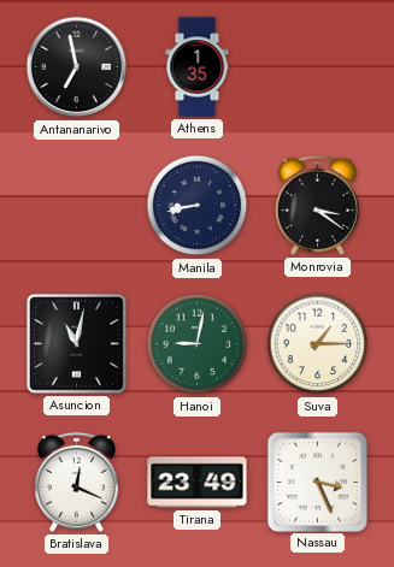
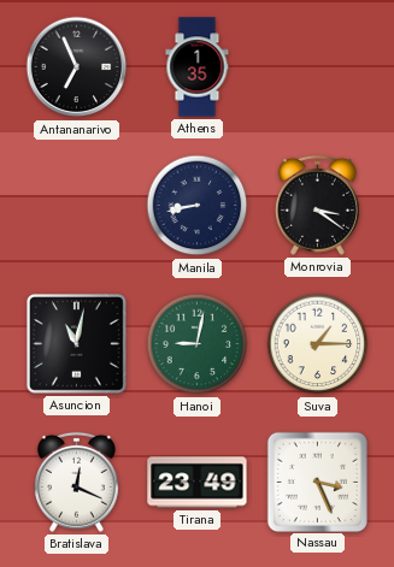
Antananarivo: 6:58 -> 6:56
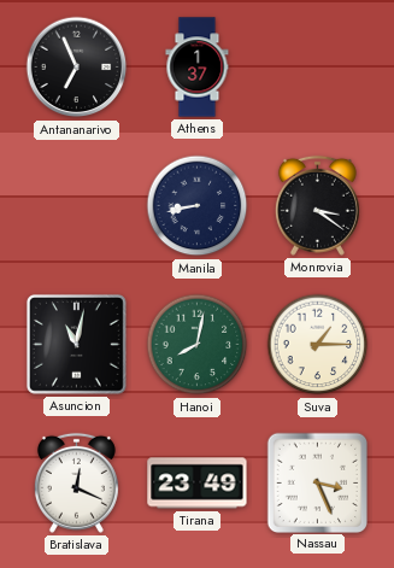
Athens: 1:35 -> 1:37
Hanoi: 9:02 -> 8:02
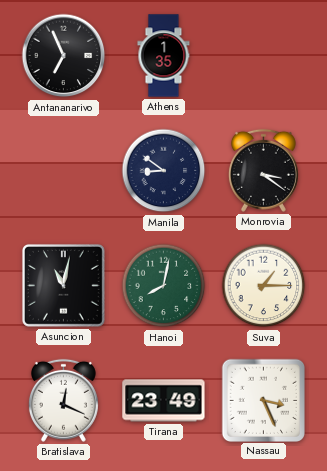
Athens: 1:37 -> 1:35
Manila: 8:43 -> 8:51
